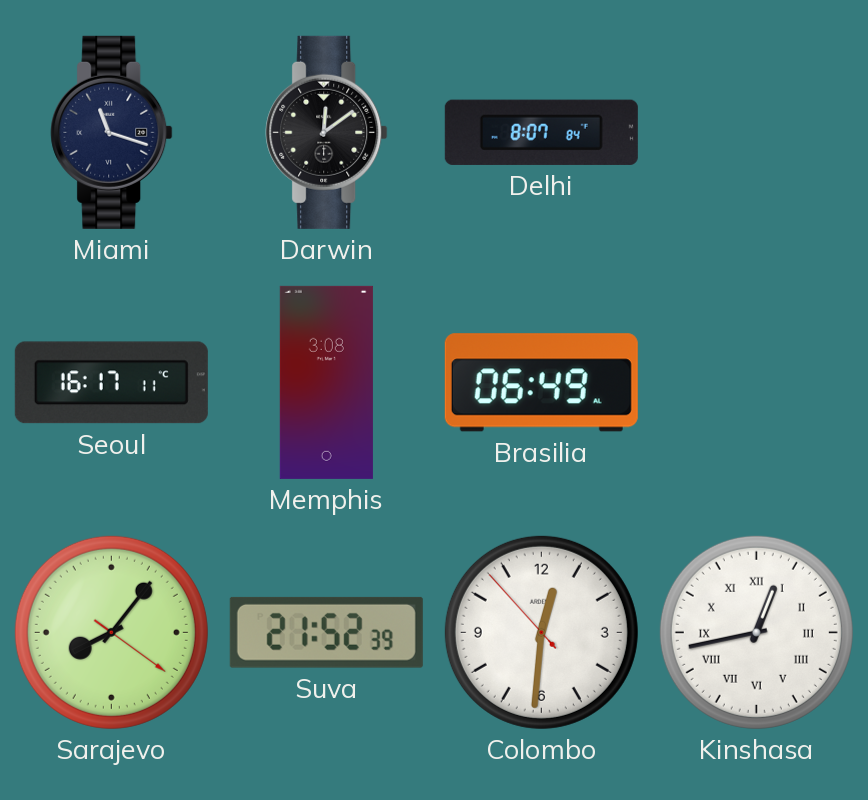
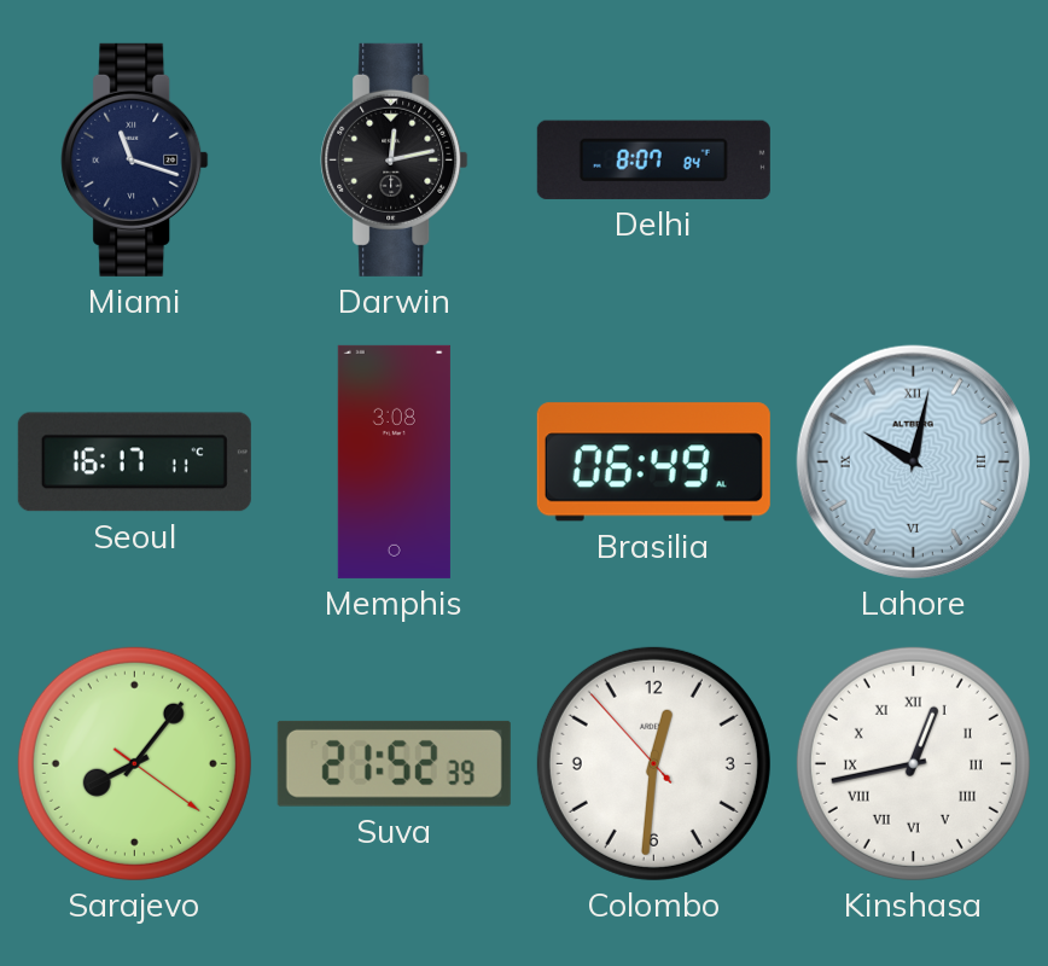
Darwin: 12:09 -> 12:13
Lahore: none -> 10:02
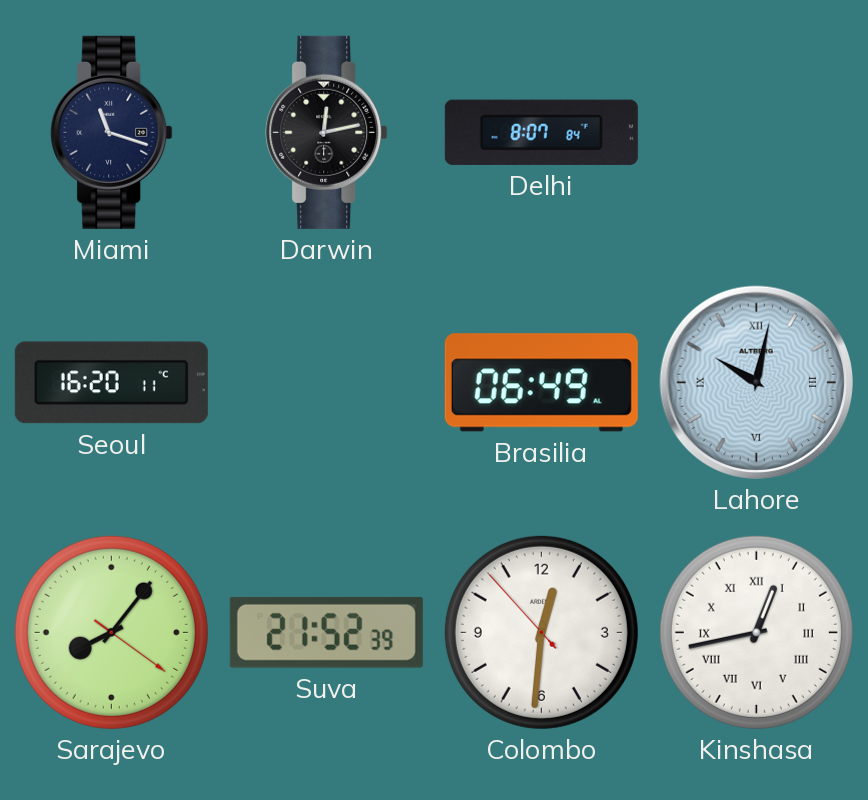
Seoul: 16:17 -> 16:20
Memphis: 3:08 -> none
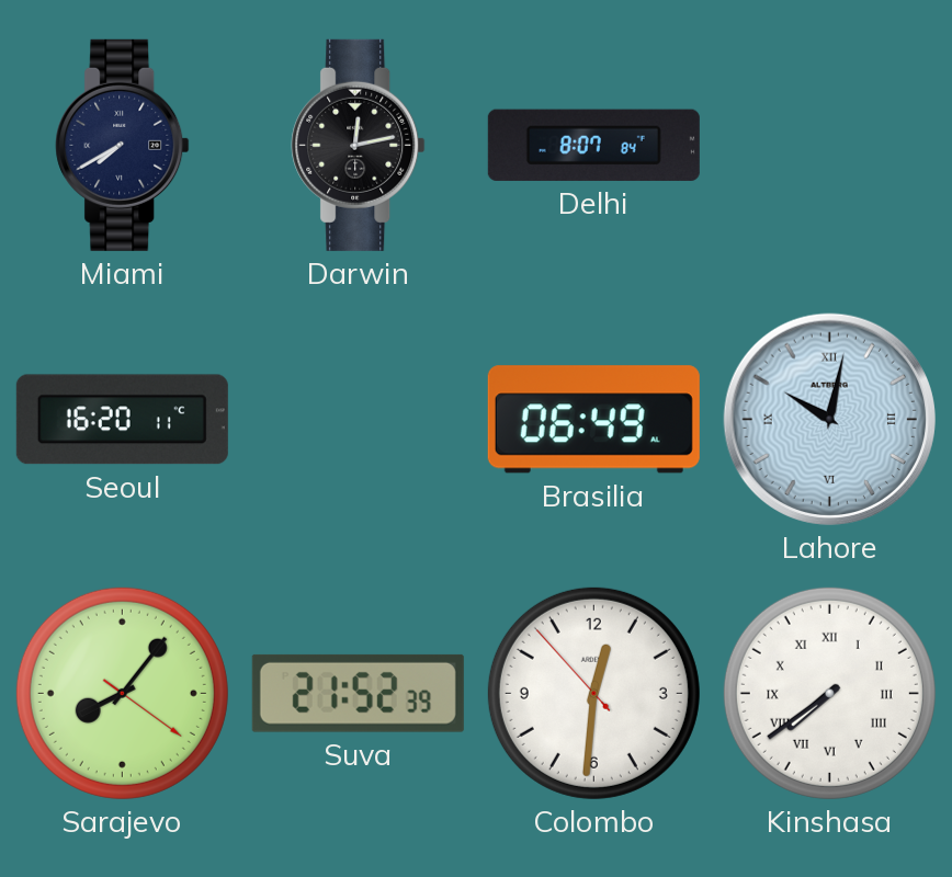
Miami: 11:18 -> 7:40
Kinshasa: 12:43 -> 7:39
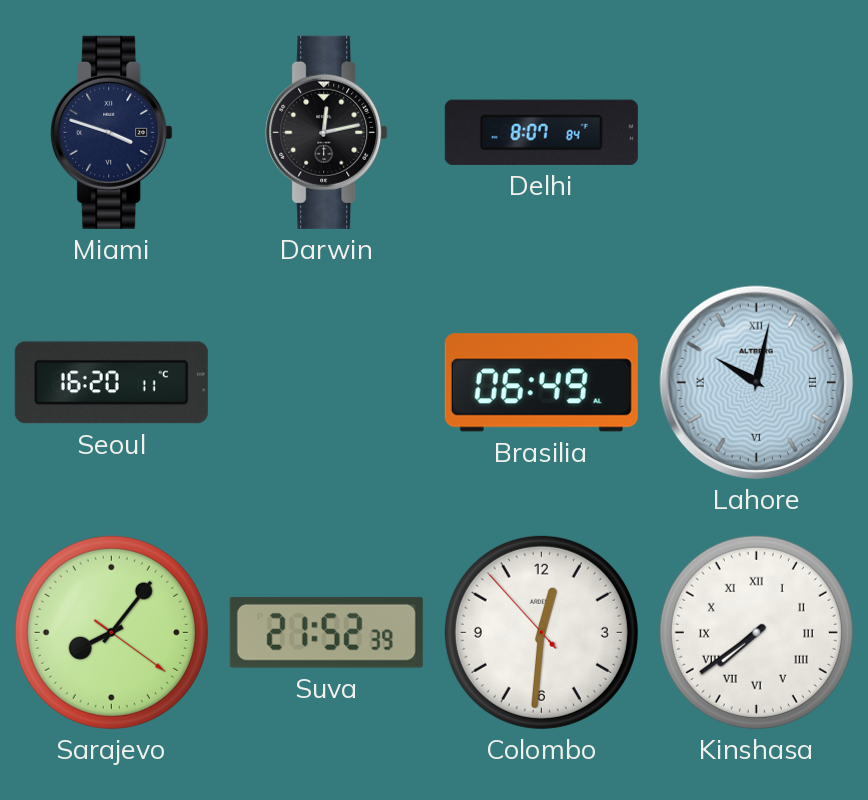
Miami: 7:40 -> 3:48
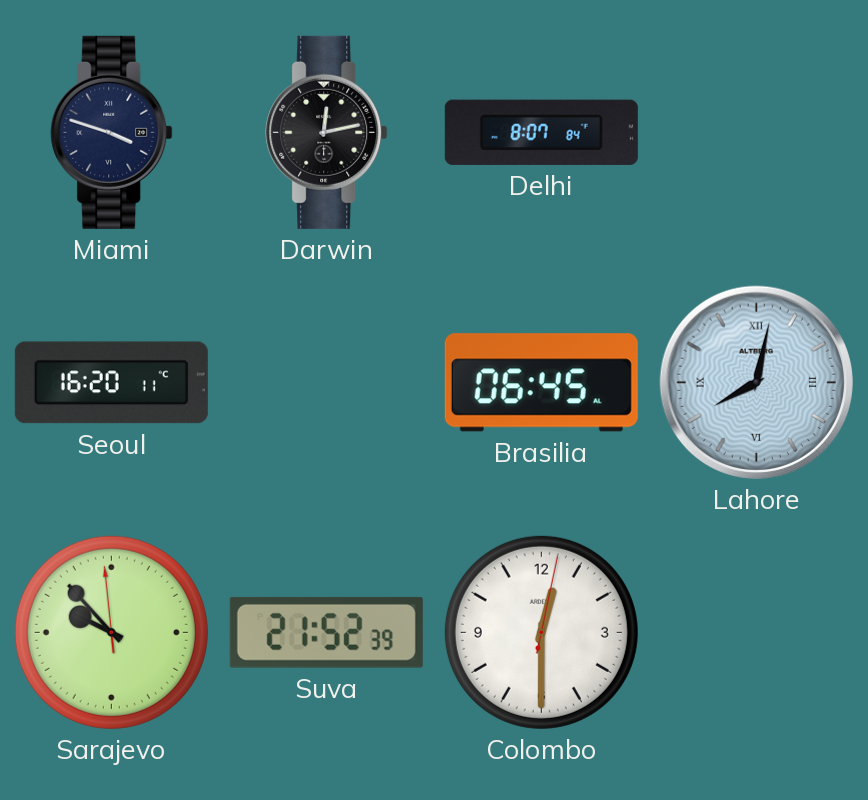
Brasilia: 06:49 -> 06:45
Lahore: 10:02 -> 8:02
Sarajevo: 8:06 -> 9:52
Colombo: 12:30:53 -> 12:30:02
Kinshasa: 7:39 -> none
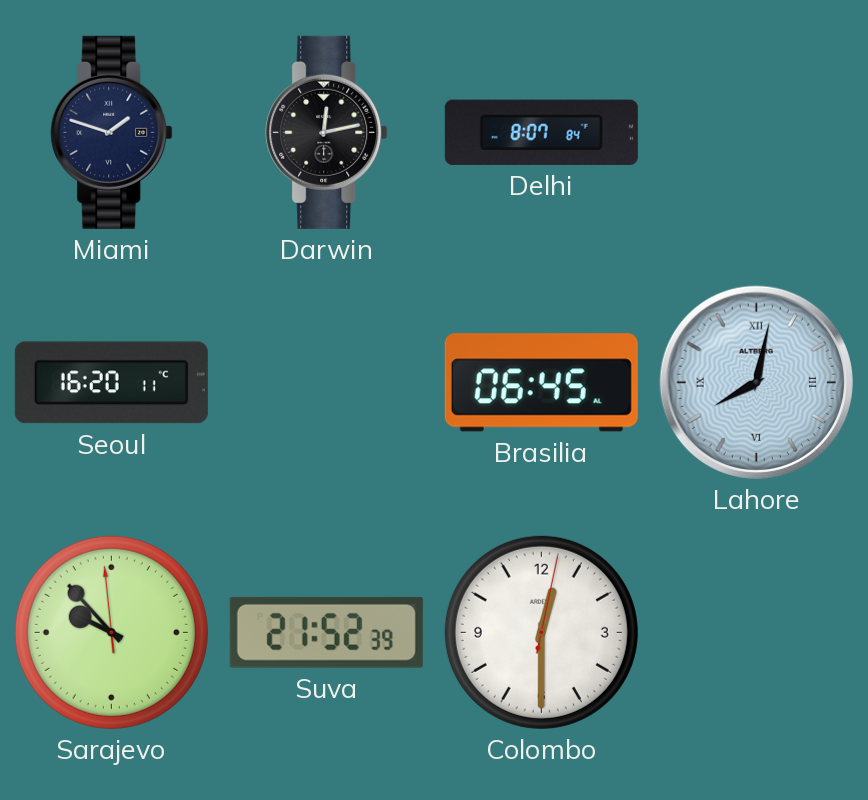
Miami: 3:48 -> 1:48
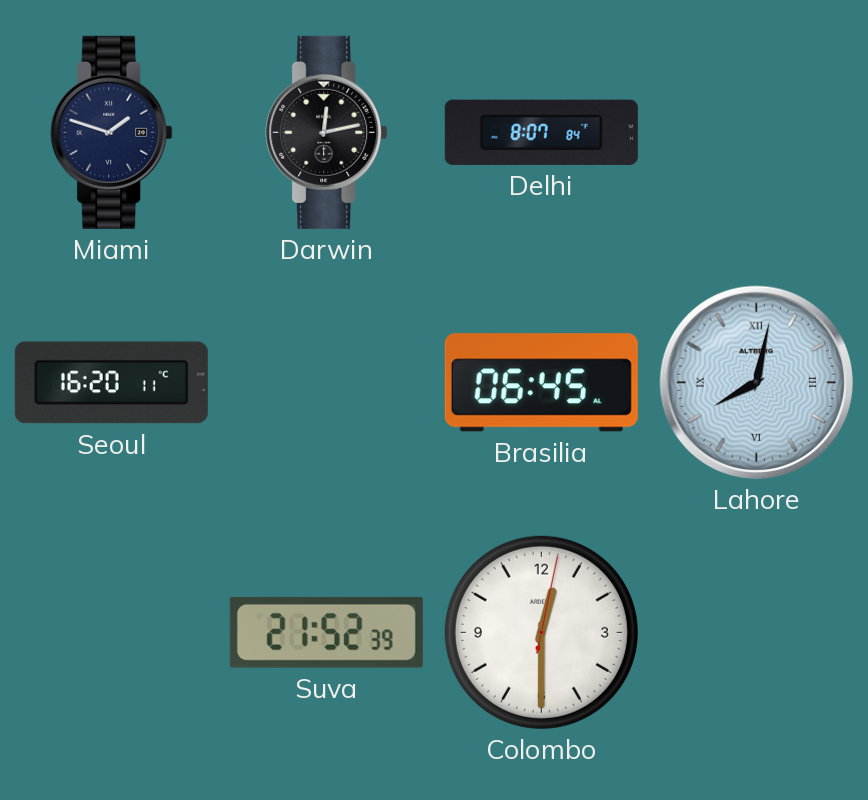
Sarajevo: 9:52 -> none
